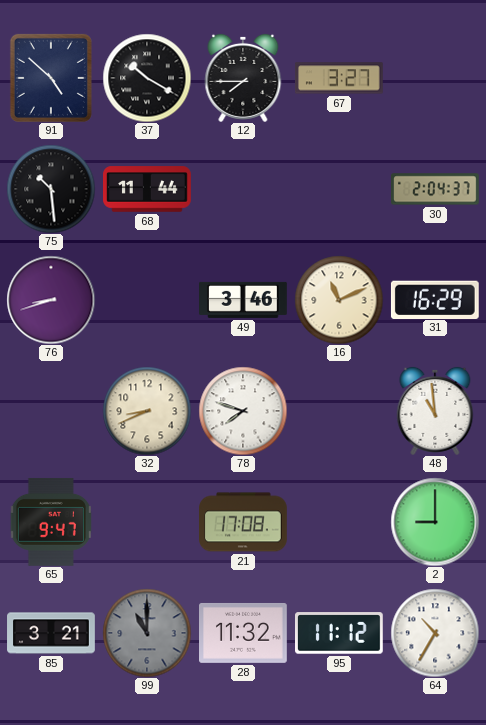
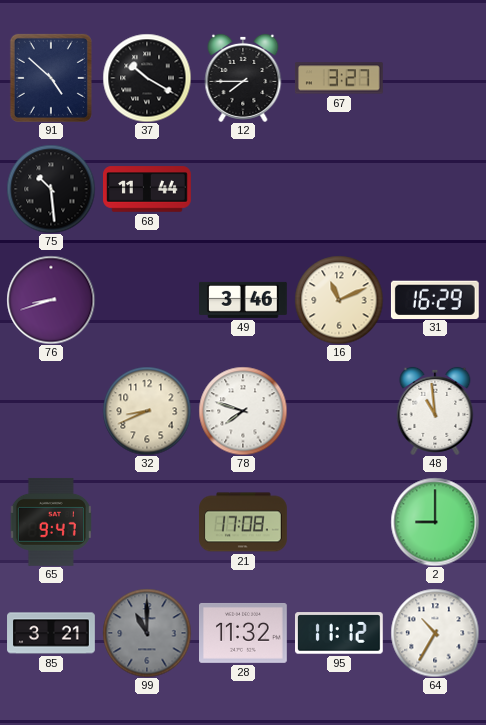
30: 2:04 -> none
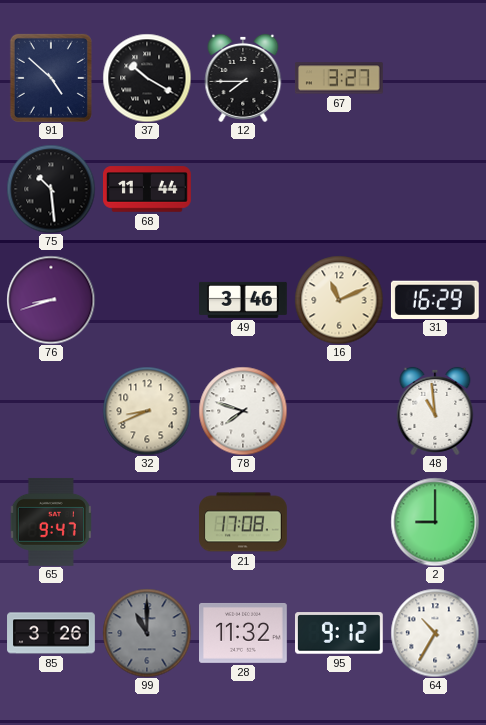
85: 3:21 -> 3:26
95: 11:12 -> 9:12
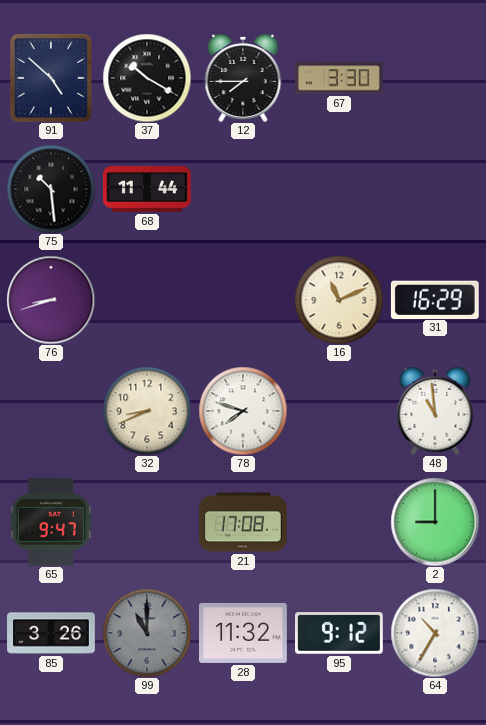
67: 3:27 -> 3:30
49: 3:46 -> none
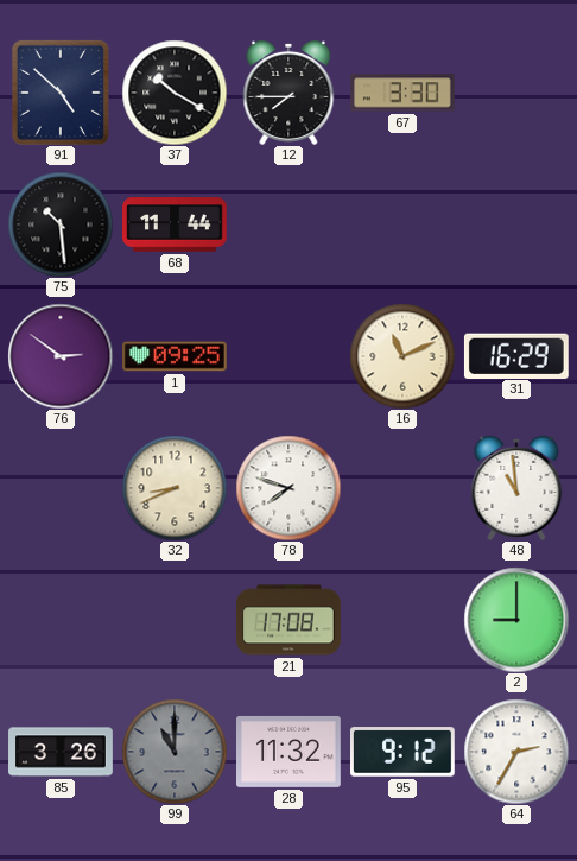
76: 8:42 -> 2:51
1: none -> 09:25
65: 9:47 -> none
64: 10:35 -> 2:35
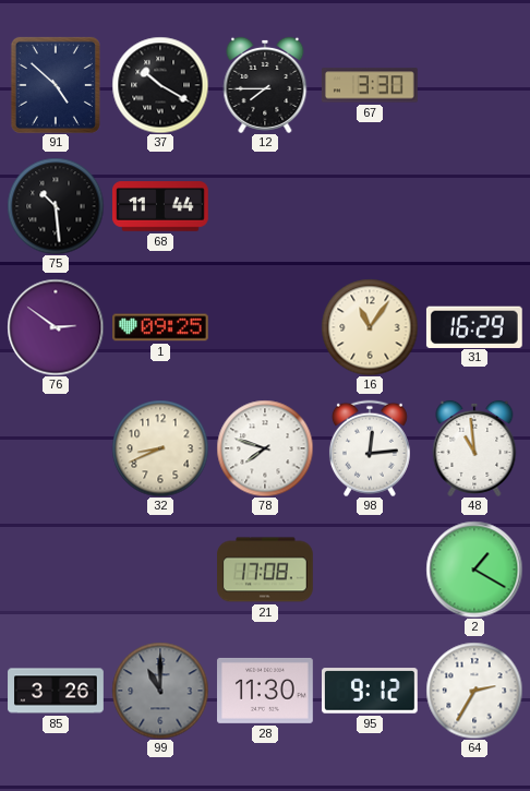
16: 11:11 -> 11:06
98: none -> 12:14
2: 9:00 -> 1:20
28: 11:32 -> 11:30
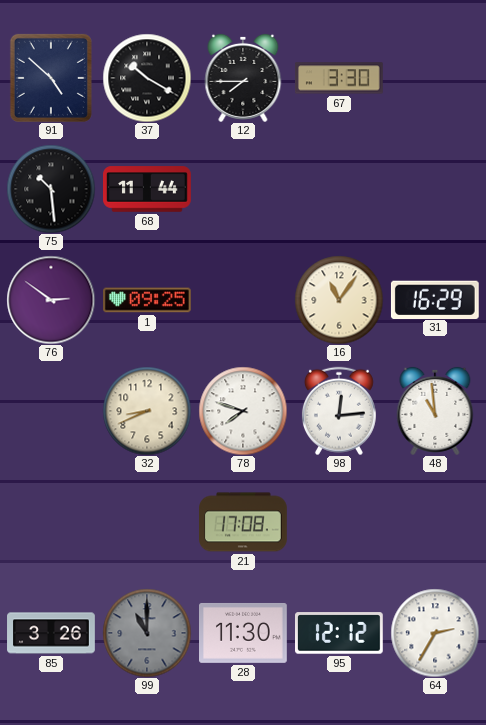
2: 1:20 -> none
95: 9:12 -> 12:12
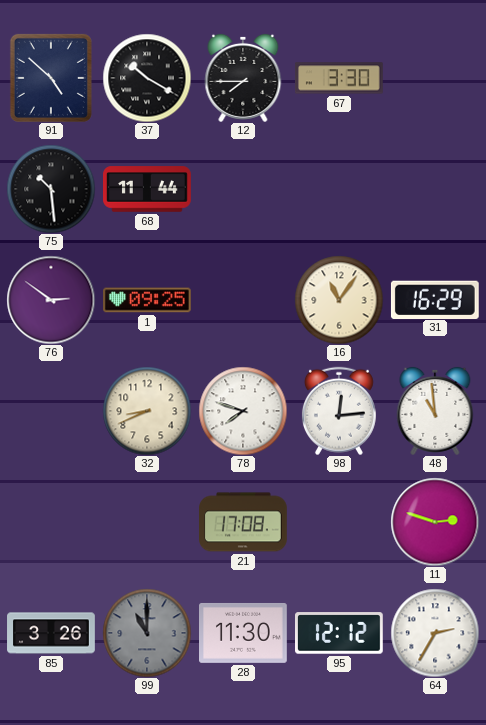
11: none -> 2:48
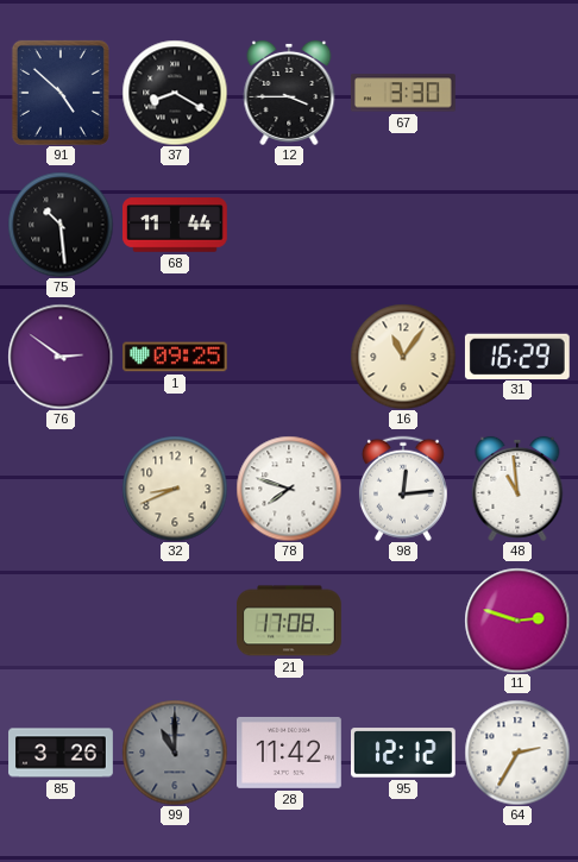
37: 10:20 -> 8:20
12: 7:45 -> 3:45
28: 11:30 -> 11:42
